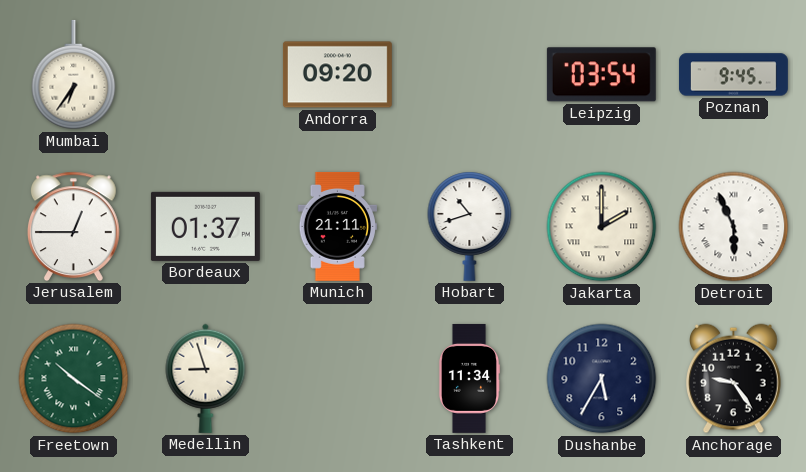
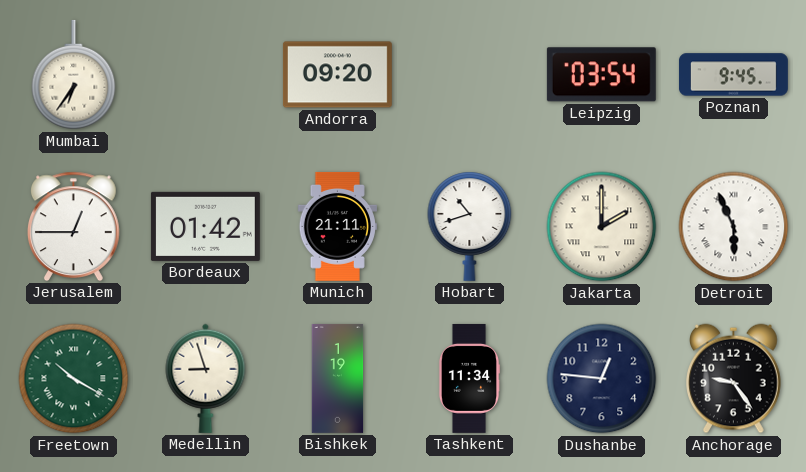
Bordeaux: 01:37 -> 01:42
Freetown: 10:21 -> 10:20
Bishkek: none -> 1:19
Dushanbe: 5:35 -> 12:46
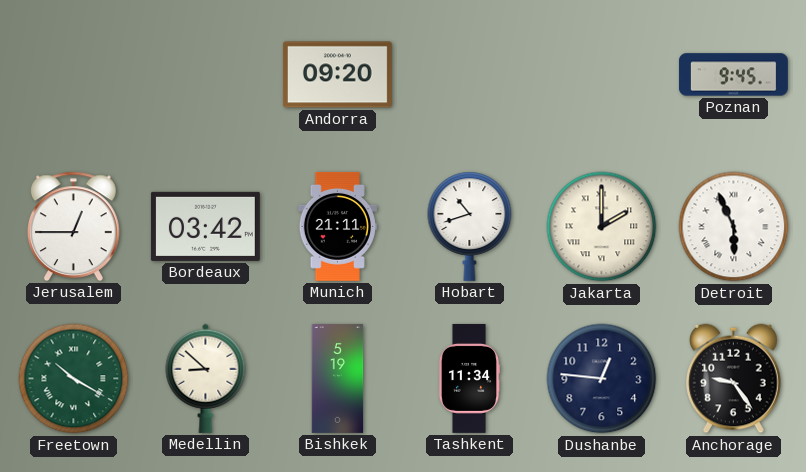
Mumbai: 6:36 -> none
Leipzig: 03:54 -> none
Bordeaux: 01:42 -> 03:42
Medellin: 8:57 -> 8:52
Bishkek: 1:19 -> 5:19
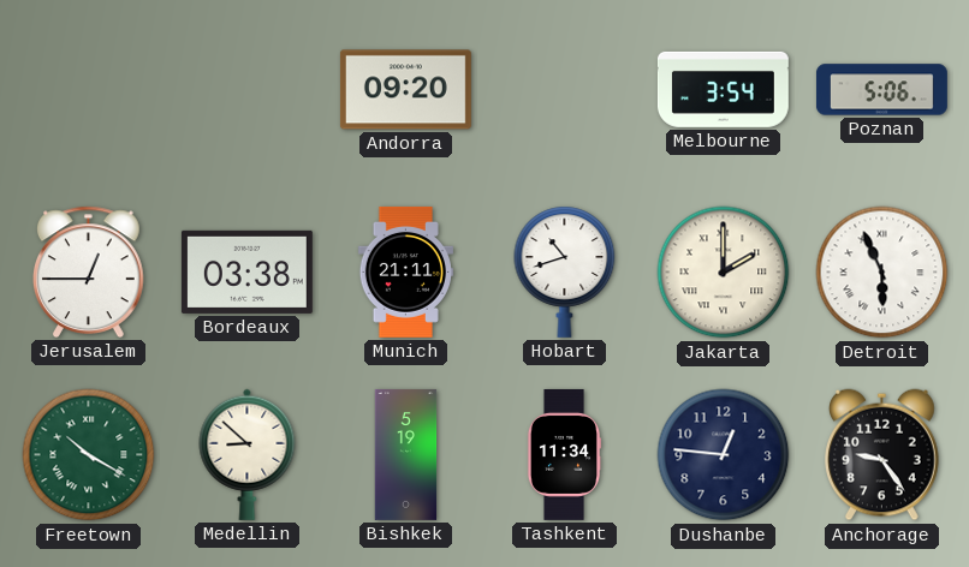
Melbourne: none -> 3:54
Poznan: 9:45 -> 5:06
Bordeaux: 03:42 -> 03:38
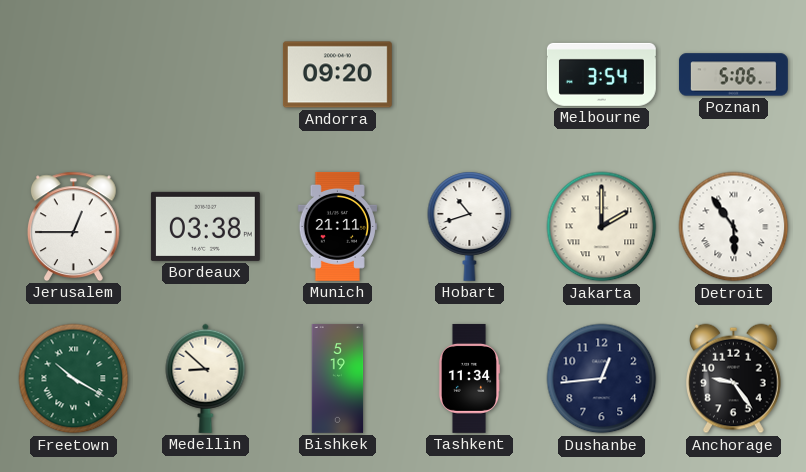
Detroit: 5:56 -> 5:54
Dushanbe: 12:46 -> 12:44
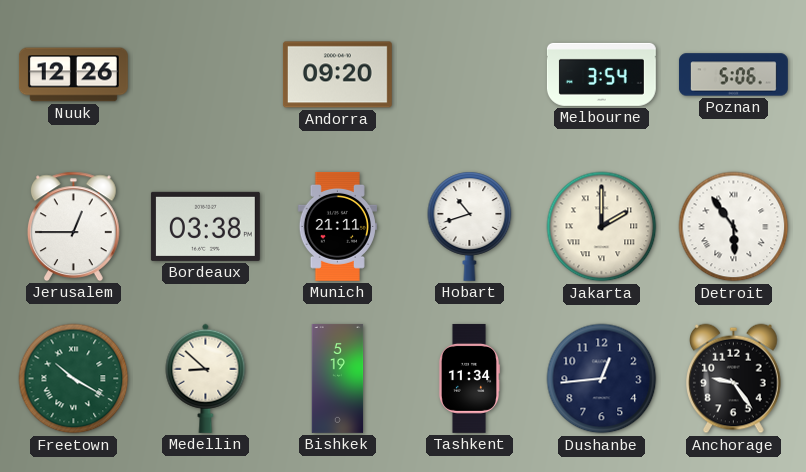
Nuuk: none -> 12:26
